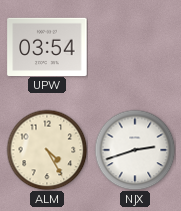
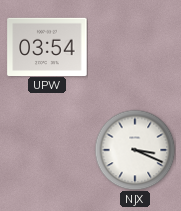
ALM: 4:25 -> none
NJX: 2:42 -> 3:19
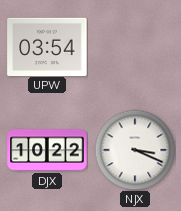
DJX: none -> 10:22
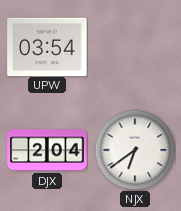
DJX: 10:22 -> 2:04
NJX: 3:19 -> 6:39
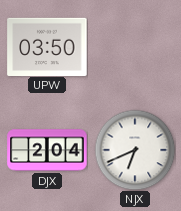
UPW: 03:54 -> 03:50
NJX: 6:39 -> 6:41
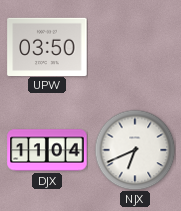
DJX: 2:04 -> 11:04
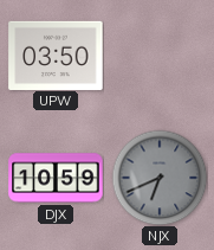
DJX: 11:04 -> 10:59
NJX dial: white -> grey
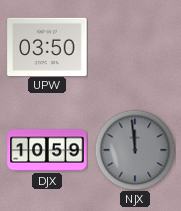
NJX: 6:41 -> 11:59
